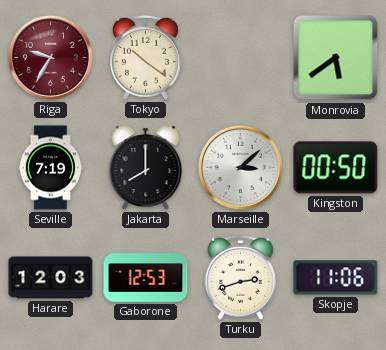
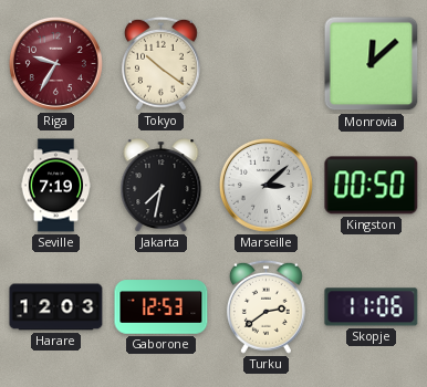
Monrovia: 5:39 -> 12:08
Jakarta: 8:00 -> 7:32
Turku: 2:42 -> 2:39
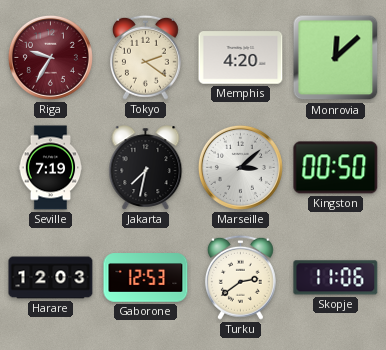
Tokyo: 10:21 -> 2:21
Memphis: none -> 4:20
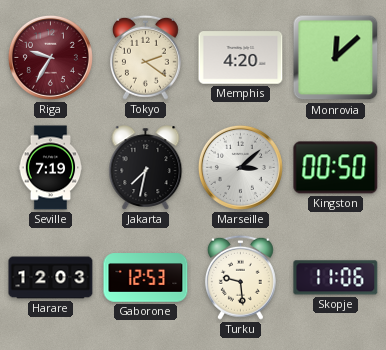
Turku: 2:39 -> 9:29
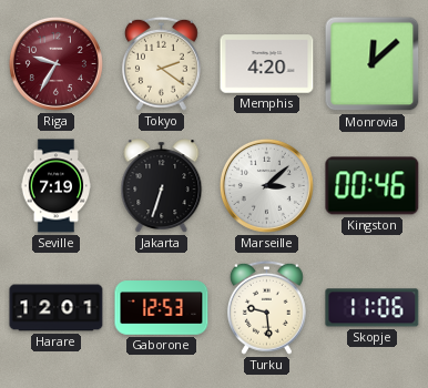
Jakarta: 7:32 -> 6:33
Kingston: 00:50 -> 00:46
Harare: 12:03 -> 12:01
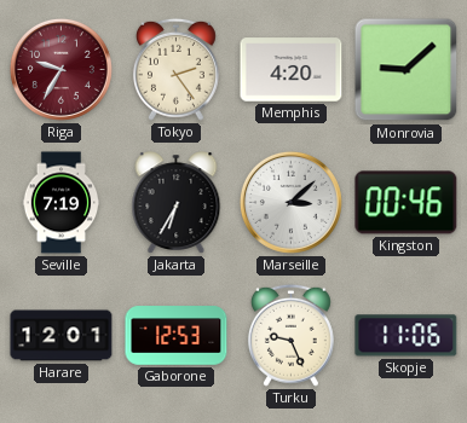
Tokyo: 2:21 -> 2:24
Monrovia: 12:08 -> 9:08
Jakarta: 6:33 -> 6:35
Turku: 9:29 -> 9:26
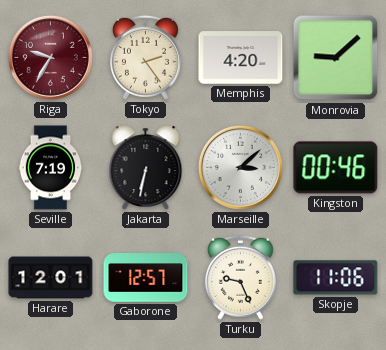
Jakarta: 6:35 -> 6:32
Gaborone: 12:53 -> 12:57
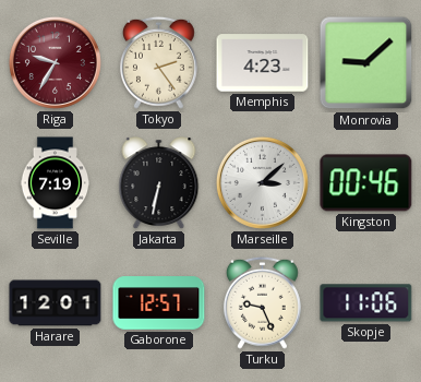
Memphis: 4:20 -> 4:23
